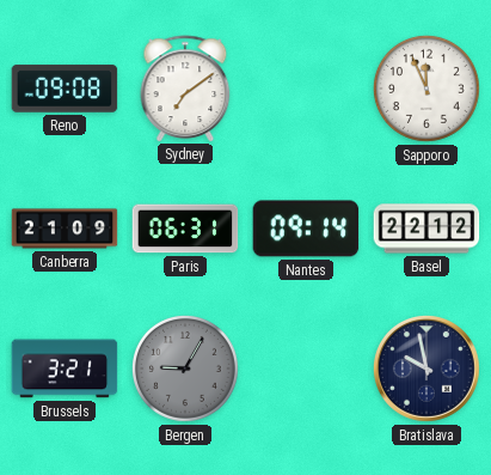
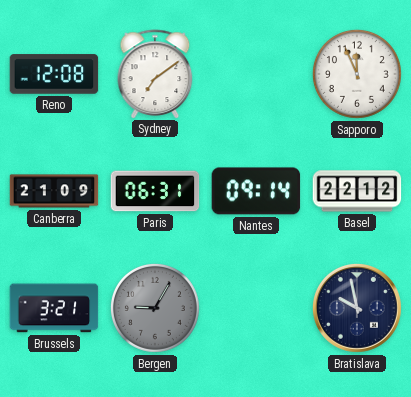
Reno: 09:08 -> 12:08
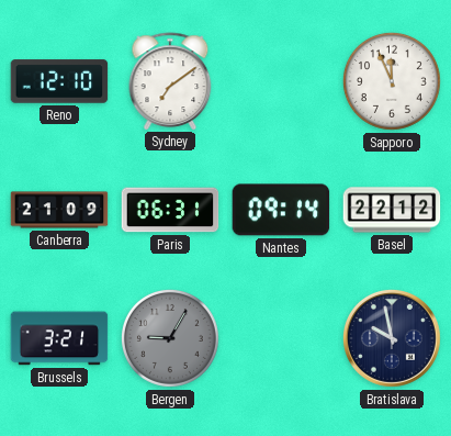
Reno: 12:08 -> 12:10
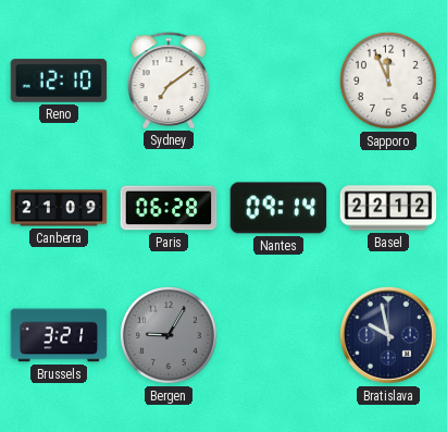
Paris: 06:31 -> 06:28
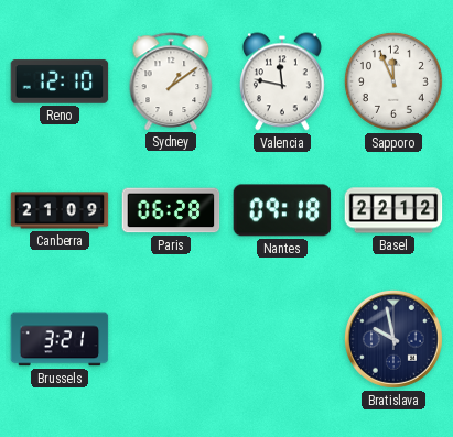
Sydney: 7:09 -> 1:09
Valencia: none -> 11:47
Nantes: 09:14 -> 09:18
Bergen: 9:05 -> none
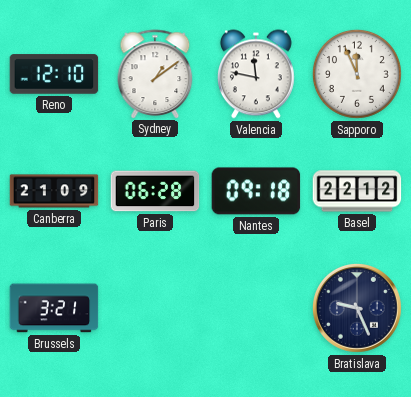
Bratislava: 9:58 -> 9:26
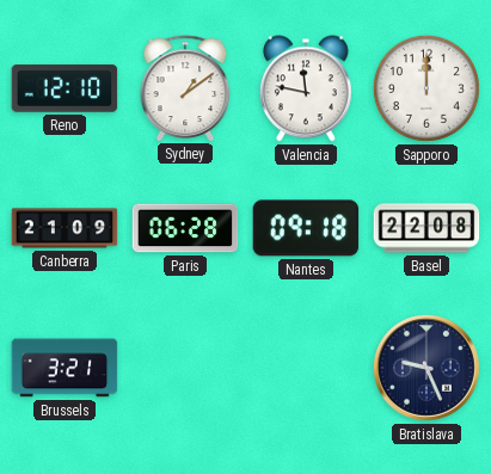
Sapporo: 11:56 -> 12:00
Basel: 22:12 -> 22:08
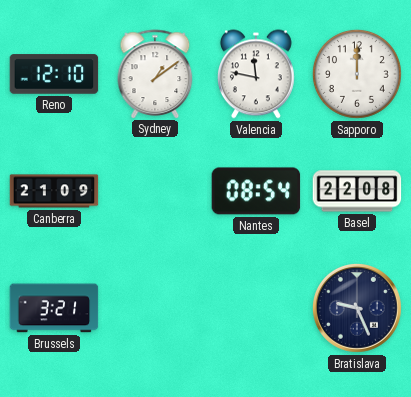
Paris: 06:28 -> none
Nantes: 09:18 -> 08:54
